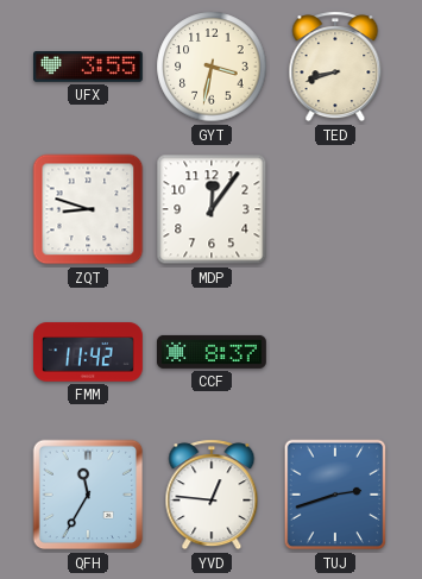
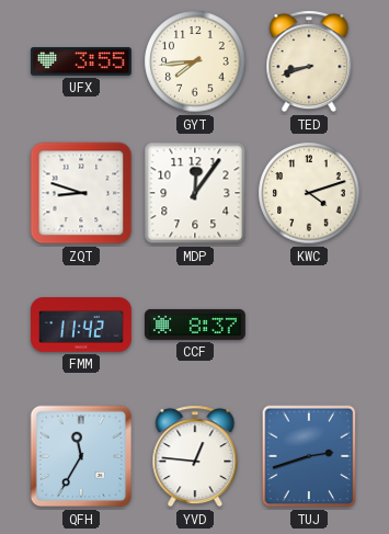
GYT: 3:32 -> 7:44
KWC: none -> 4:12
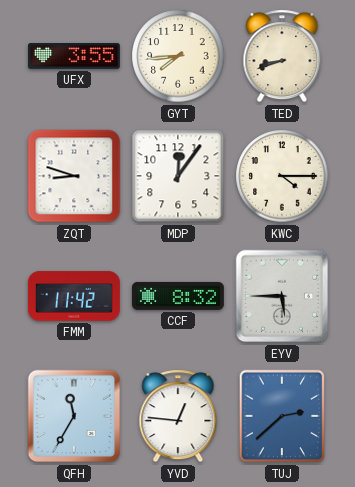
KWC: 4:12 -> 4:15
CCF: 8:37 -> 8:32
EYV: none -> 5:45
TUJ: 2:42 -> 2:38
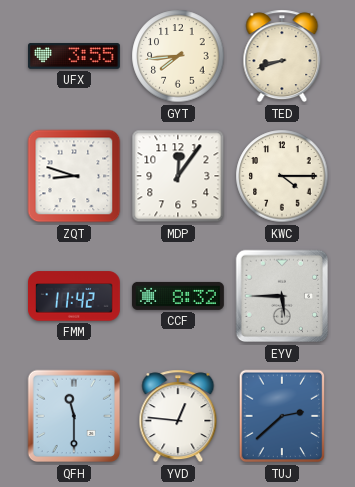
QFH: 11:35 -> 11:30
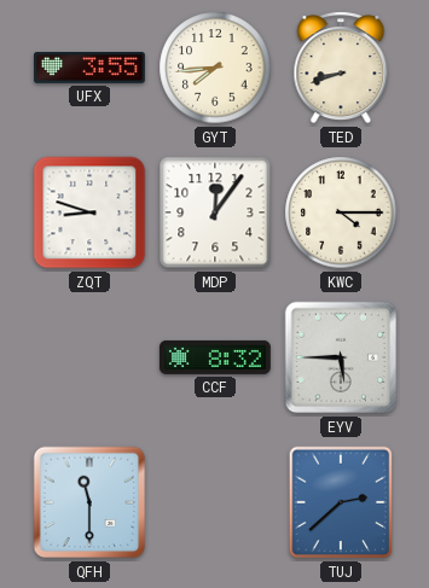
FMM: 11:42 -> none
YVD: 12:46 -> none
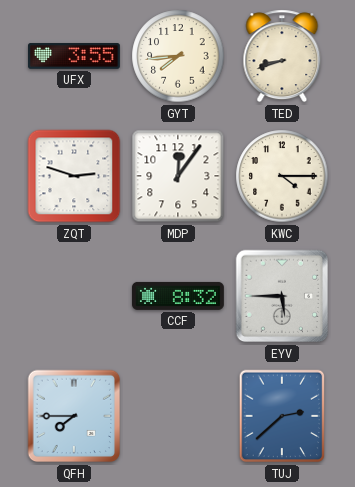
ZQT: 8:48 -> 2:48
QFH: 11:30 -> 7:45
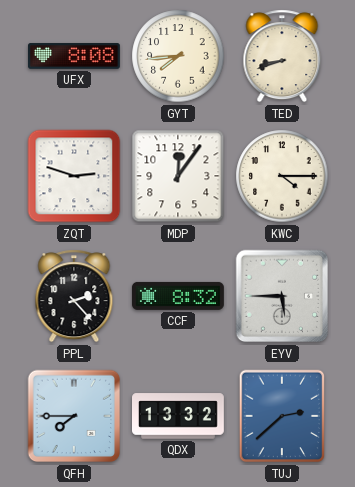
UFX: 3:55 -> 8:08
PPL: none -> 2:23
QDX: none -> 13:32
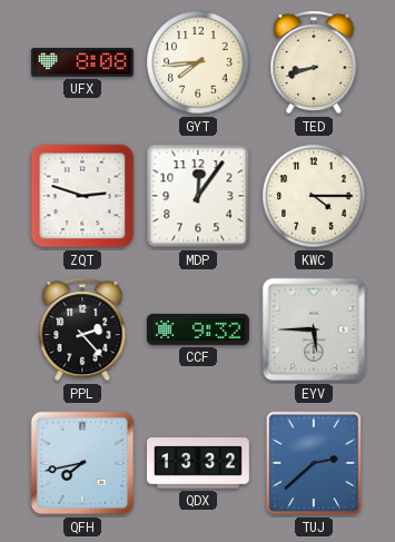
CCF: 8:32 -> 9:32
QFH: 7:45 -> 7:43
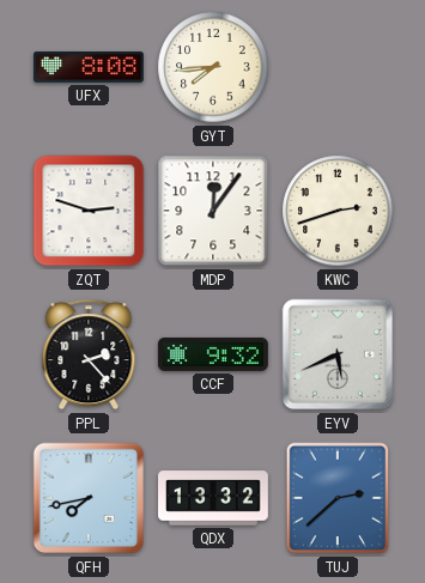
TED: 8:42 -> none
KWC: 4:15 -> 2:42
EYV: 5:45 -> 5:41
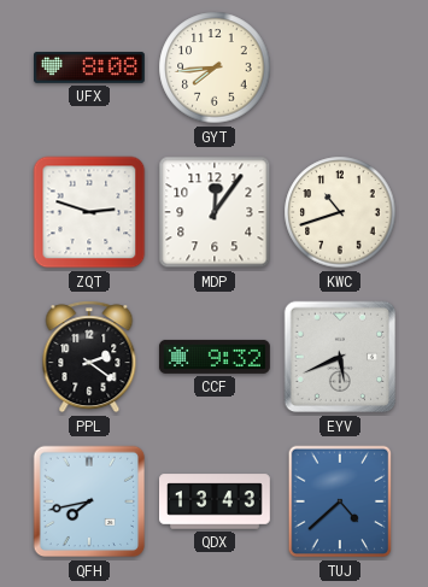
KWC: 2:42 -> 10:42
PPL: 2:23 -> 2:21
QDX: 13:32 -> 13:43
TUJ: 2:38 -> 4:38
